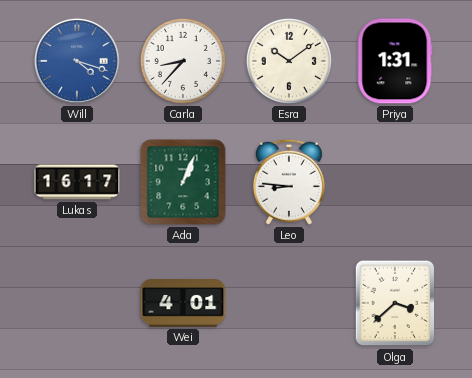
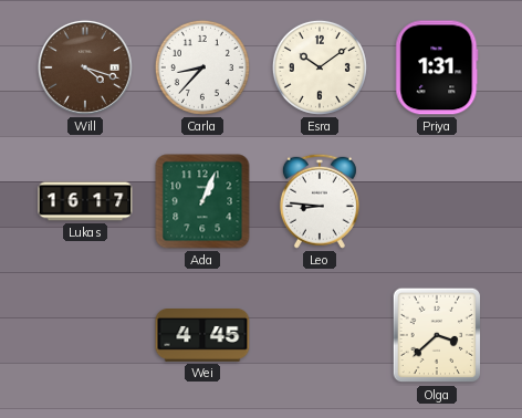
Will dial: blue -> brown
Wei: 4:01 -> 4:45
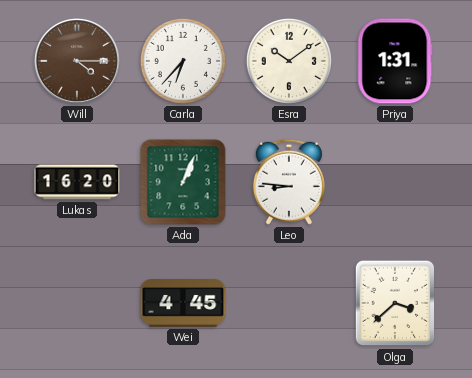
Will: 4:18 -> 4:15
Carla: 8:37 -> 6:37
Lukas: 16:17 -> 16:20
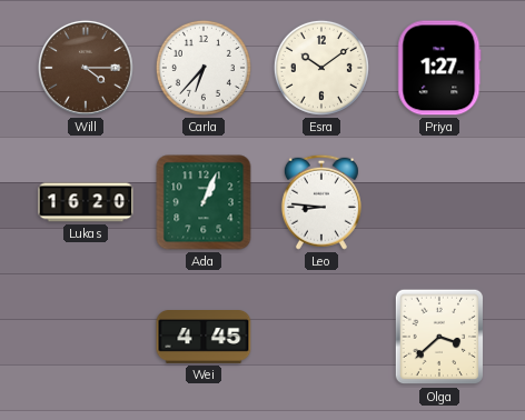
Priya: 1:31 -> 1:27
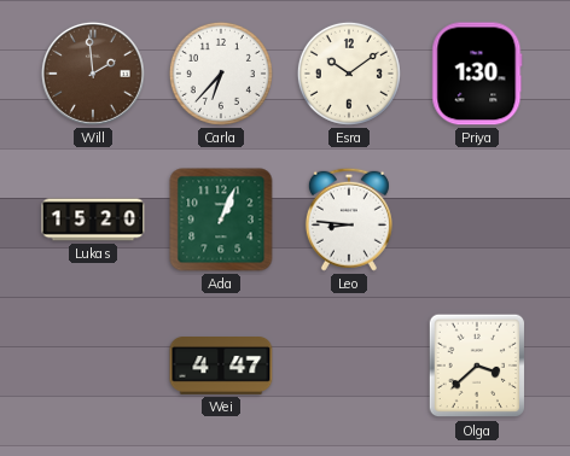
Will: 4:15 -> 1:59
Priya: 1:27 -> 1:30
Lukas: 16:20 -> 15:20
Wei: 4:45 -> 4:47
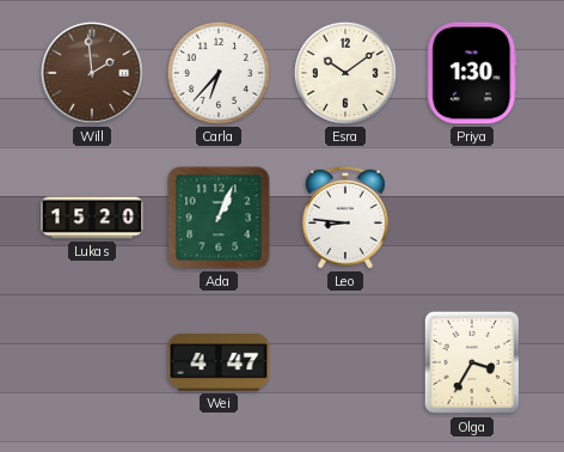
Olga: 3:38 -> 3:35
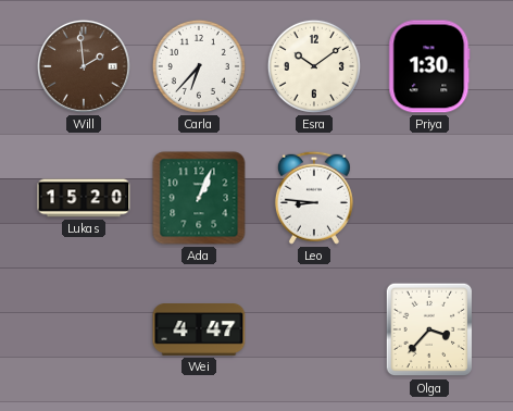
Olga: 3:35 -> 3:37
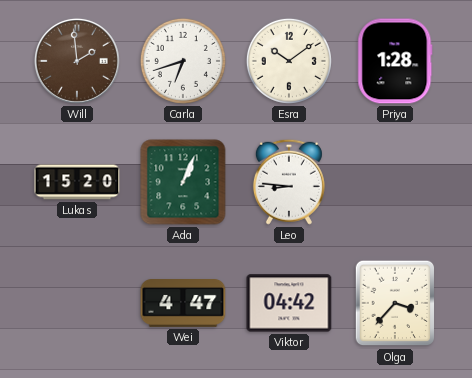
Carla: 6:37 -> 6:42
Priya: 1:30 -> 1:28
Viktor: none -> 04:42
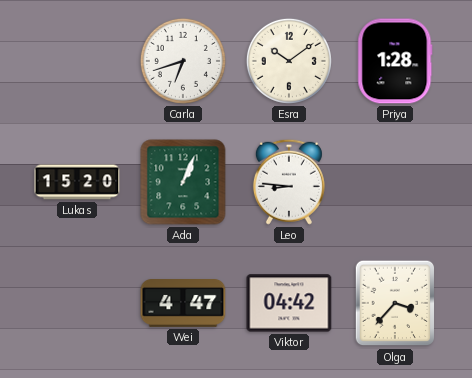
Will: 1:59 -> none
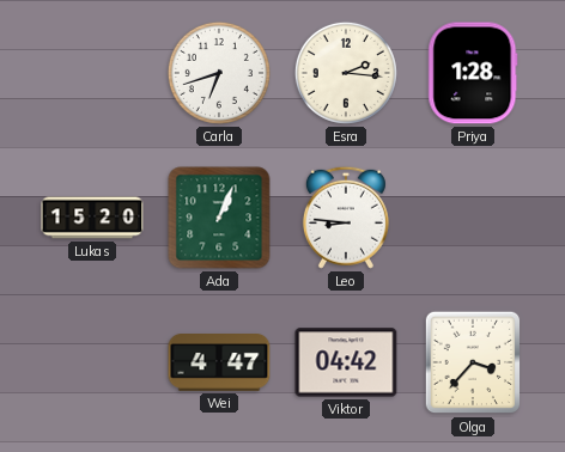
Esra: 10:09 -> 2:16
